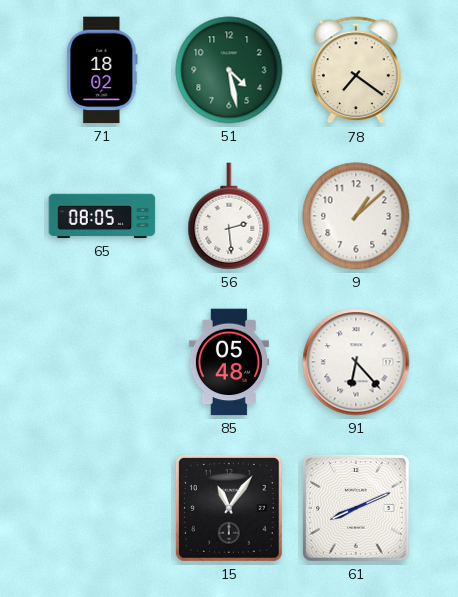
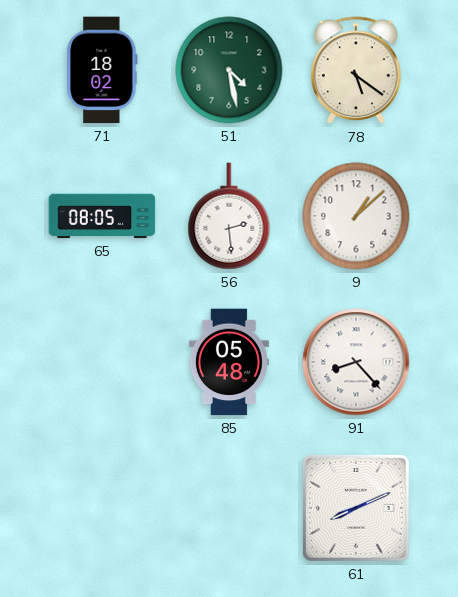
78: 7:21 -> 5:21
91: 6:23 -> 8:23
15: 11:06 -> none
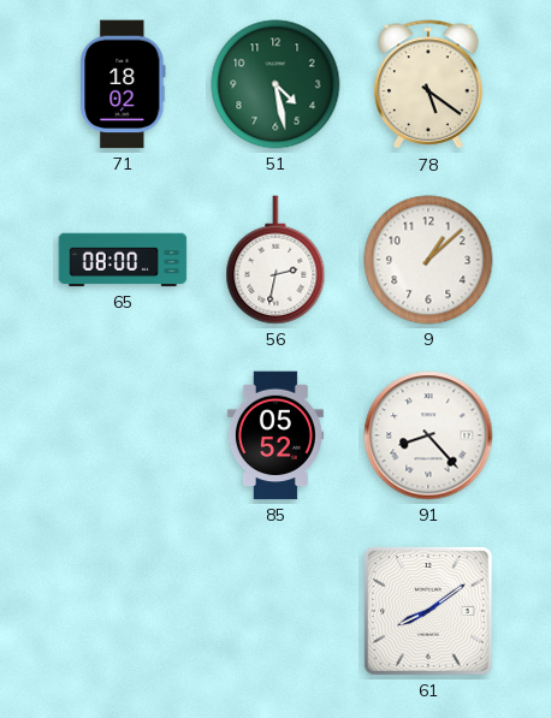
65: 08:05 -> 08:00
56: 2:29 -> 2:32
85: 05:48 -> 05:52
61: 8:11 -> 8:09
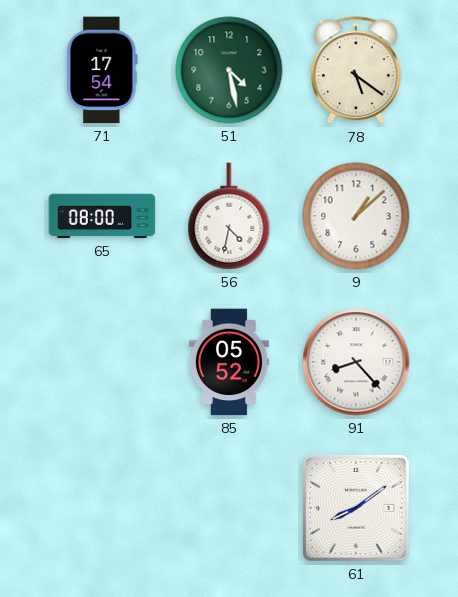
71: 18:02 -> 17:54
56: 2:32 -> 4:32
